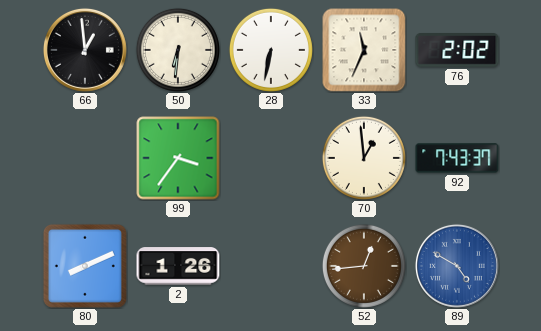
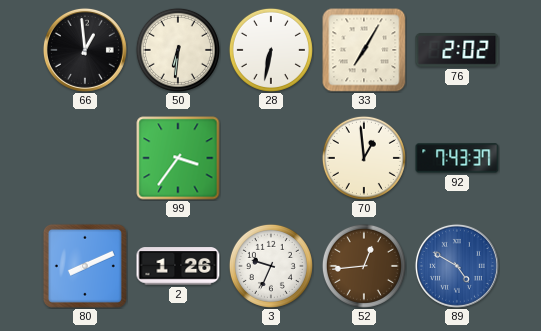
33: 11:34 -> 7:05
3: none -> 9:34
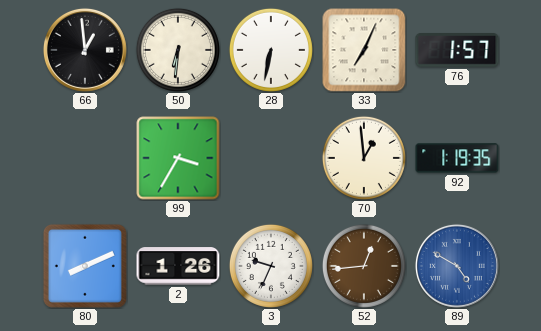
33: 7:05 -> 7:04
76: 2:02 -> 1:57
99: 3:36 -> 3:35
92: 7:43 -> 1:19
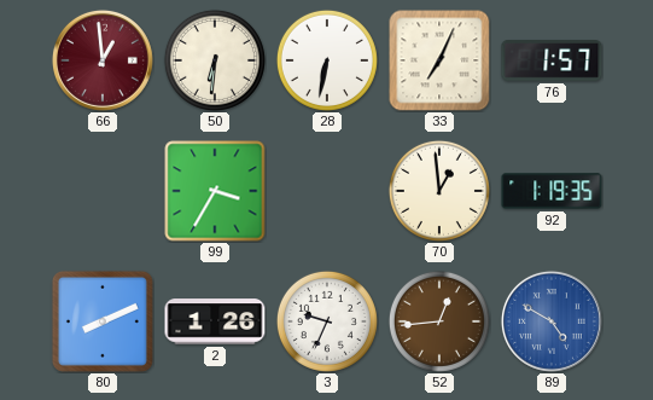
66 dial: black -> burgundy
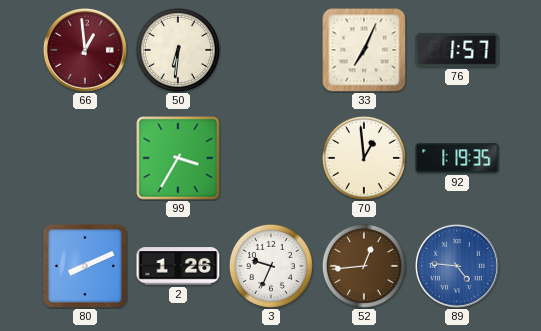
28: 6:32 -> none
89: 4:50 -> 4:46
